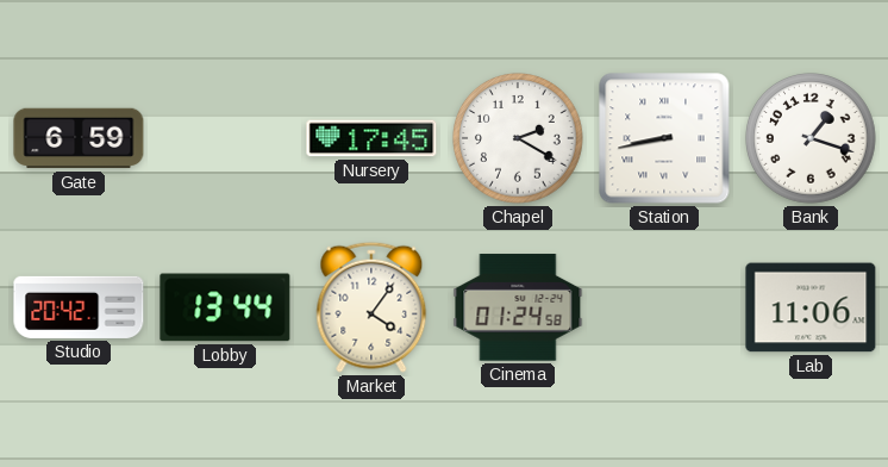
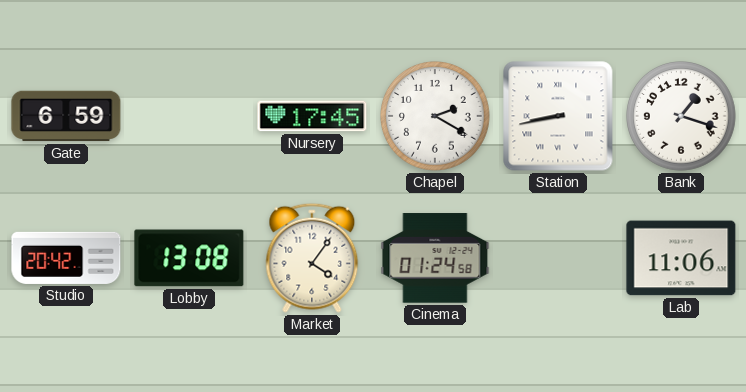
Lobby: 13:44 -> 13:08
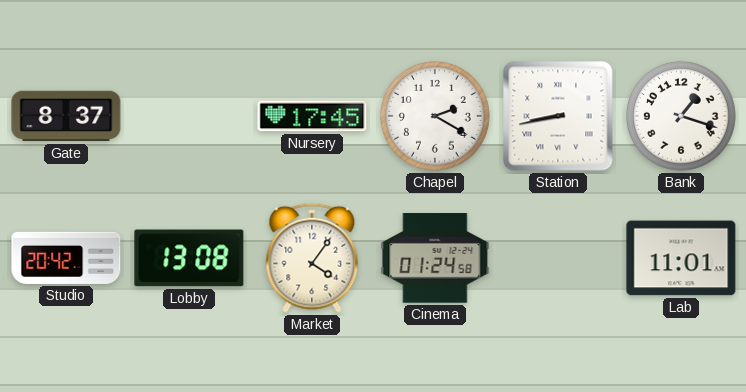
Gate: 6:59 -> 8:37
Lab: 11:06 -> 11:01
